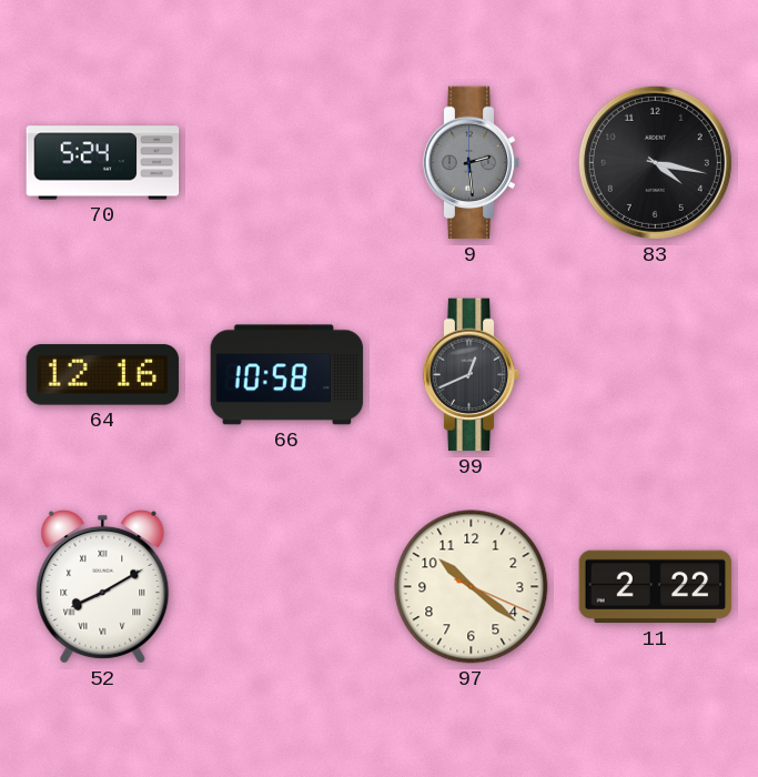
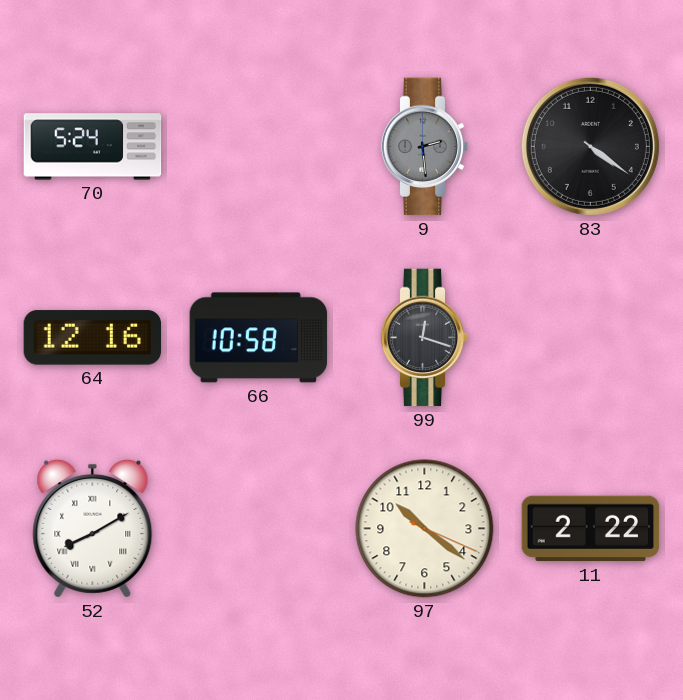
83: 4:17 -> 4:21
99: 12:41 -> 12:18
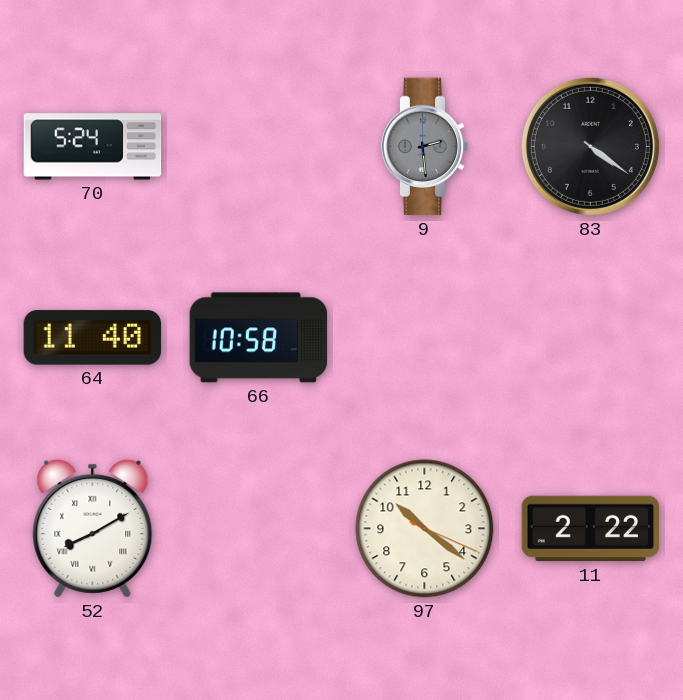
64: 12:16 -> 11:40
99: 12:18 -> none
